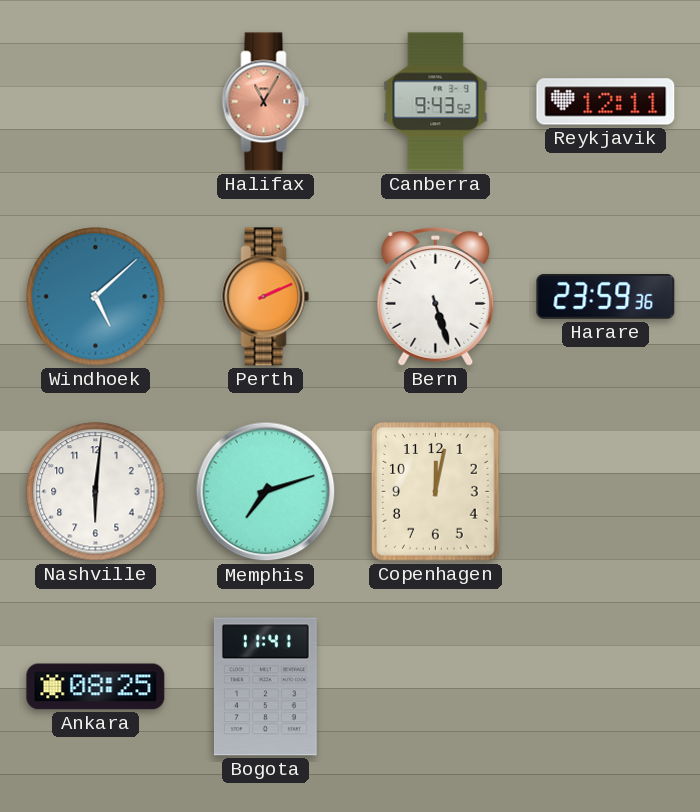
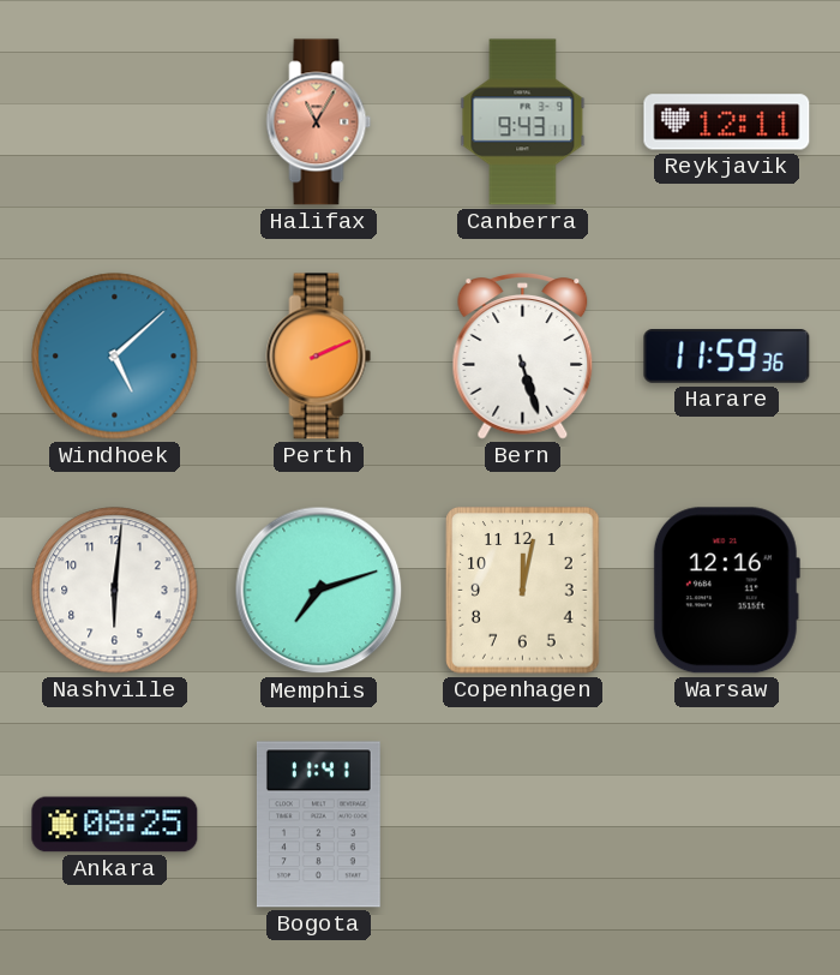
Canberra: 9:43:52 -> 9:43:11
Harare: 23:59 -> 11:59
Warsaw: none -> 12:16
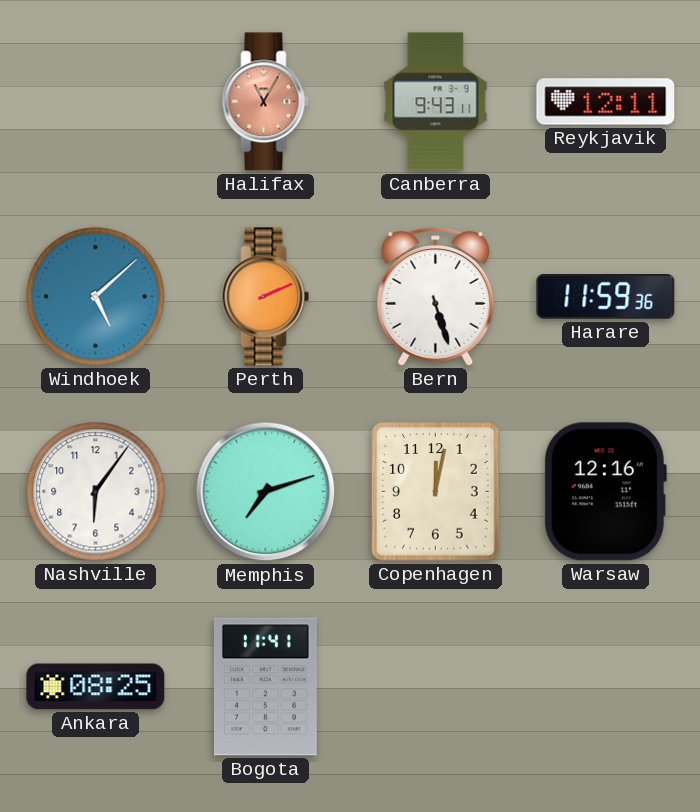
Nashville: 6:01 -> 6:06
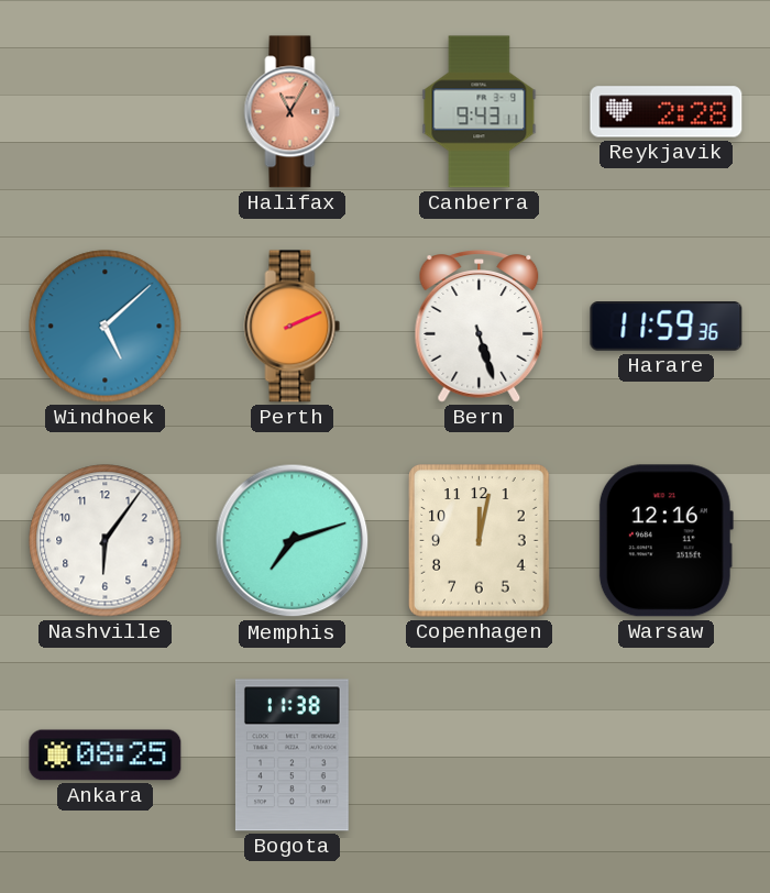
Reykjavik: 12:11 -> 2:28
Bogota: 11:41 -> 11:38
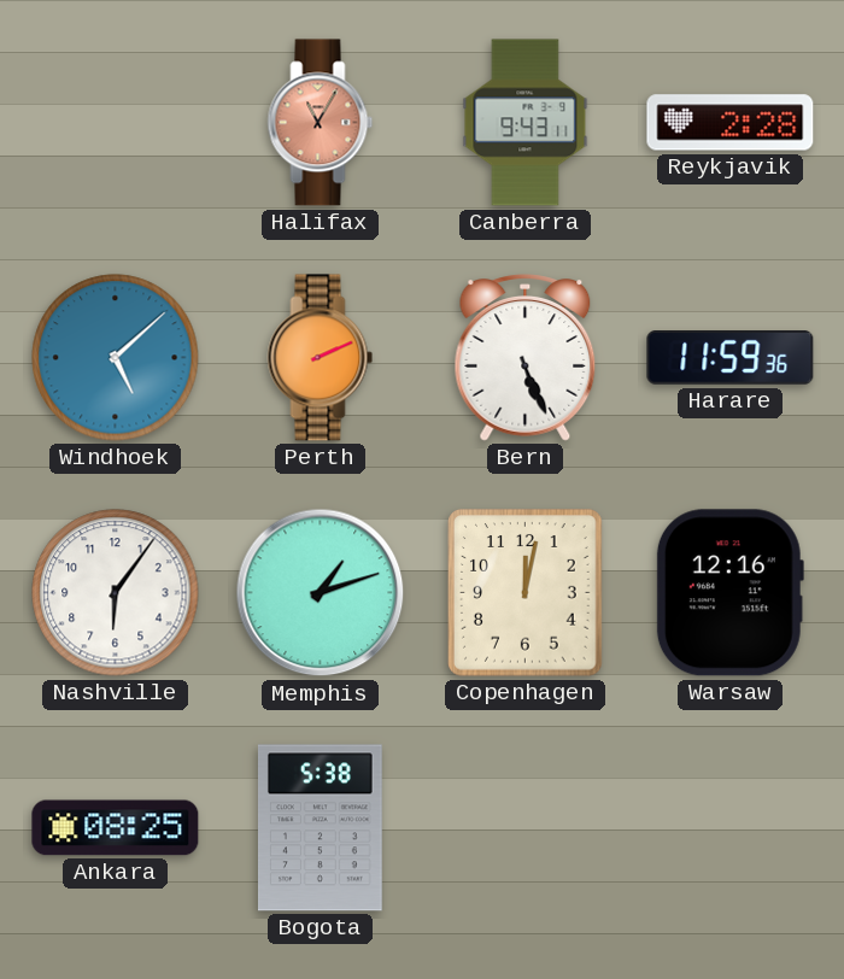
Bern: 5:27 -> 5:26
Memphis: 7:12 -> 1:12
Bogota: 11:38 -> 5:38
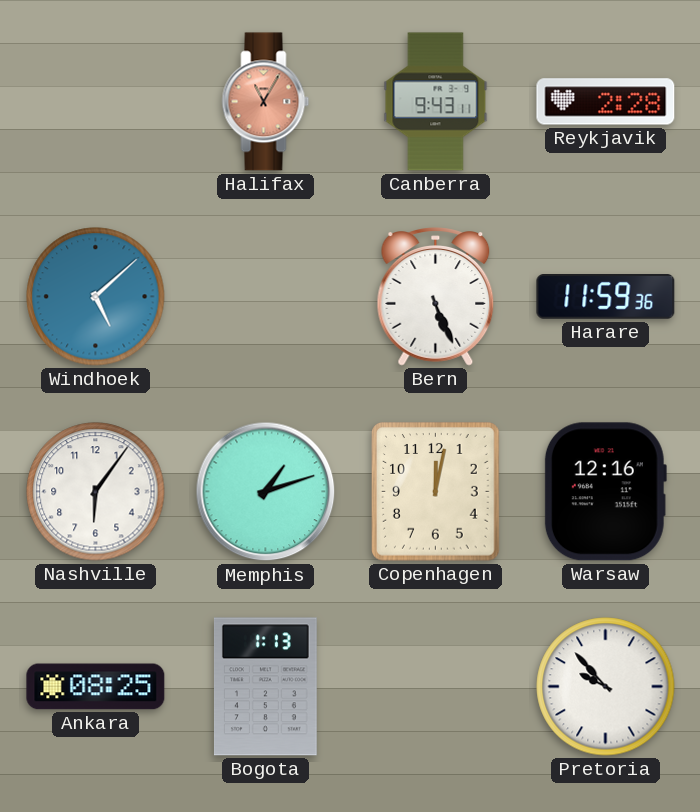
Perth: 2:11 -> none
Bogota: 5:38 -> 1:13
Pretoria: none -> 9:53
